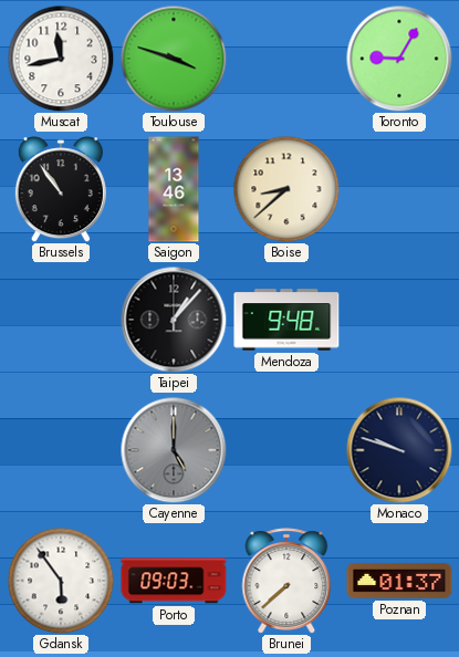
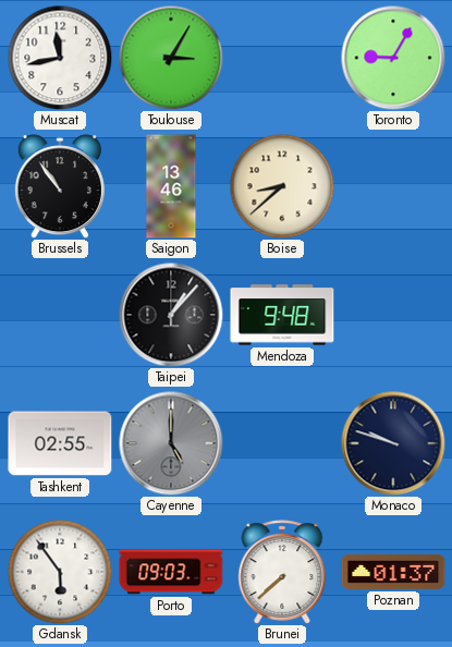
Toulouse: 3:48 -> 3:05
Tashkent: none -> 02:55
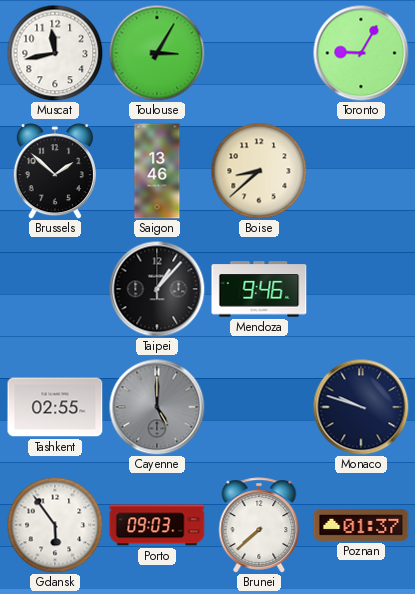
Brussels: 10:54 -> 1:52
Mendoza: 9:48 -> 9:46
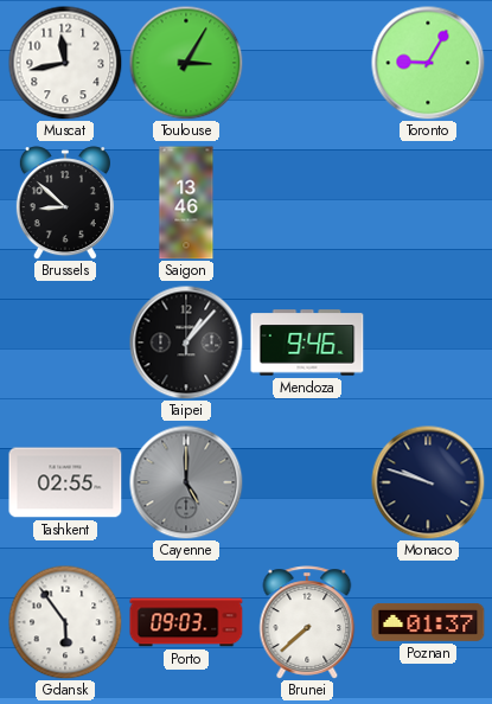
Brussels: 1:52 -> 8:52
Boise: 8:38 -> none
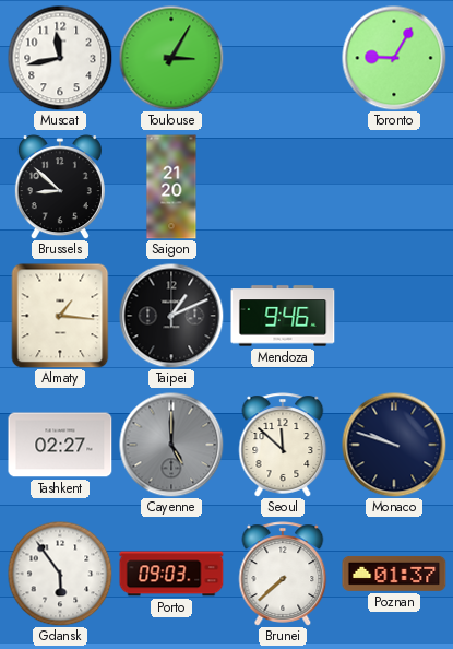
Saigon: 13:46 -> 21:20
Almaty: none -> 1:16
Taipei: 1:07 -> 1:11
Tashkent: 02:55 -> 02:27
Seoul: none -> 11:52
